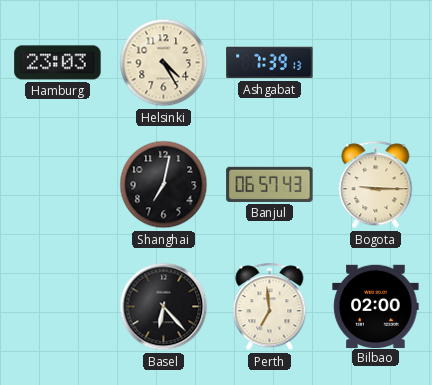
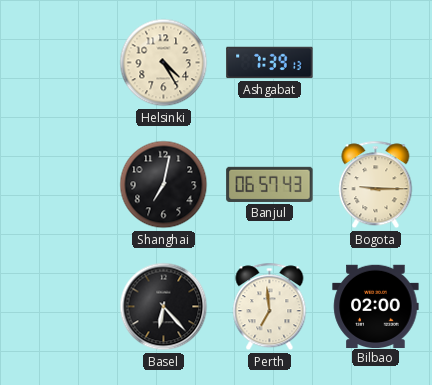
Hamburg: 23:03 -> none
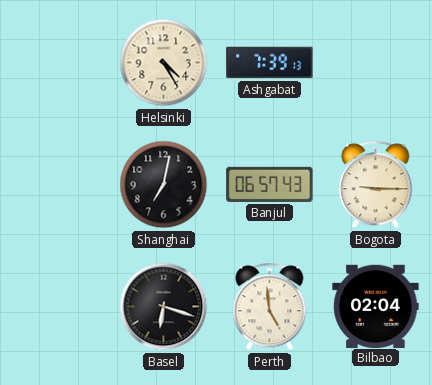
Basel: 6:23 -> 6:18
Perth: 6:59 -> 4:59
Bilbao: 02:00 -> 02:04
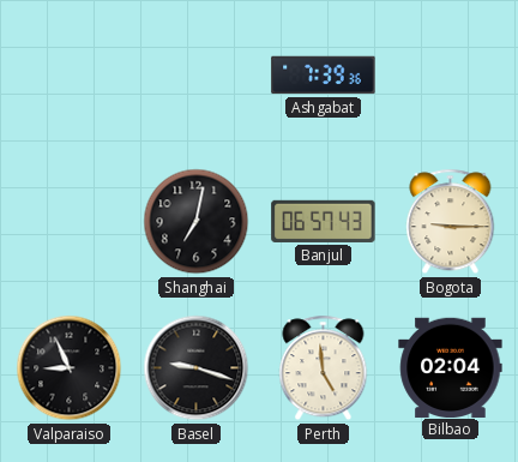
Helsinki: 4:25 -> none
Ashgabat: 7:39:13 -> 7:39:36
Valparaiso: none -> 8:56
Basel: 6:18 -> 9:18
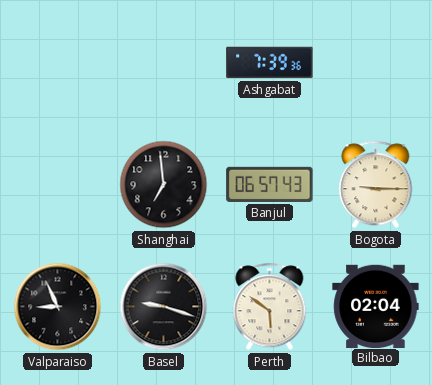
Shanghai: 7:02 -> 6:59
Perth: 4:59 -> 5:51
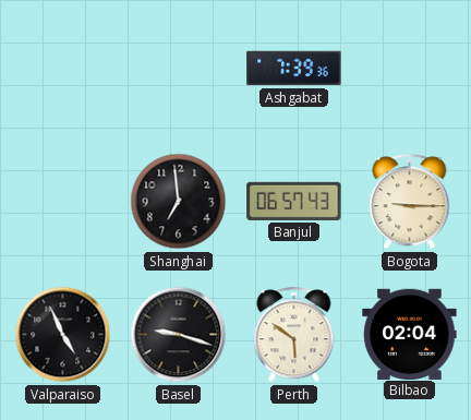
Valparaiso: 8:56 -> 4:56
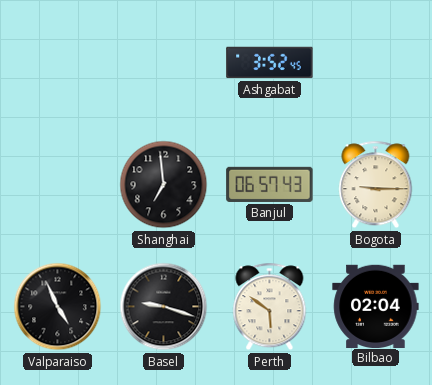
Ashgabat: 7:39 -> 3:52
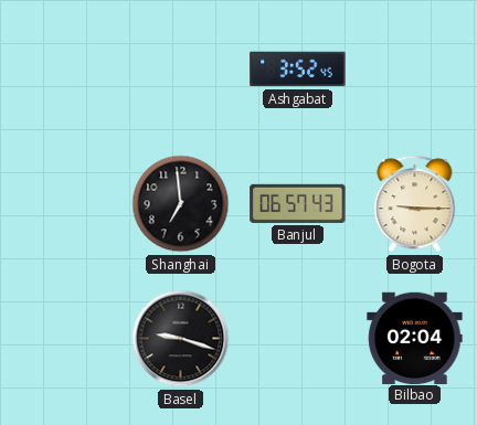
Valparaiso: 4:56 -> none
Perth: 5:51 -> none
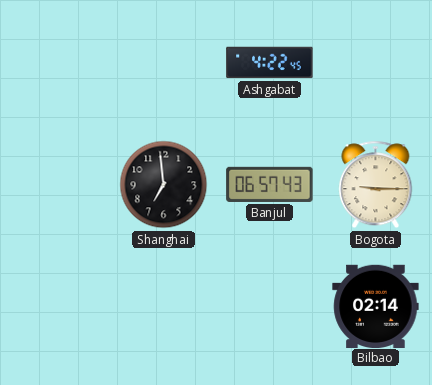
Ashgabat: 3:52 -> 4:22
Basel: 9:18 -> none
Bilbao: 02:04 -> 02:14
